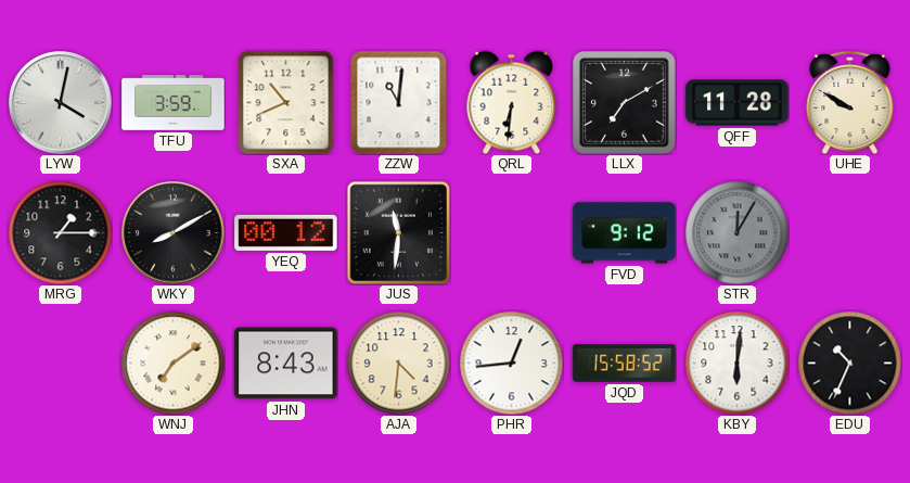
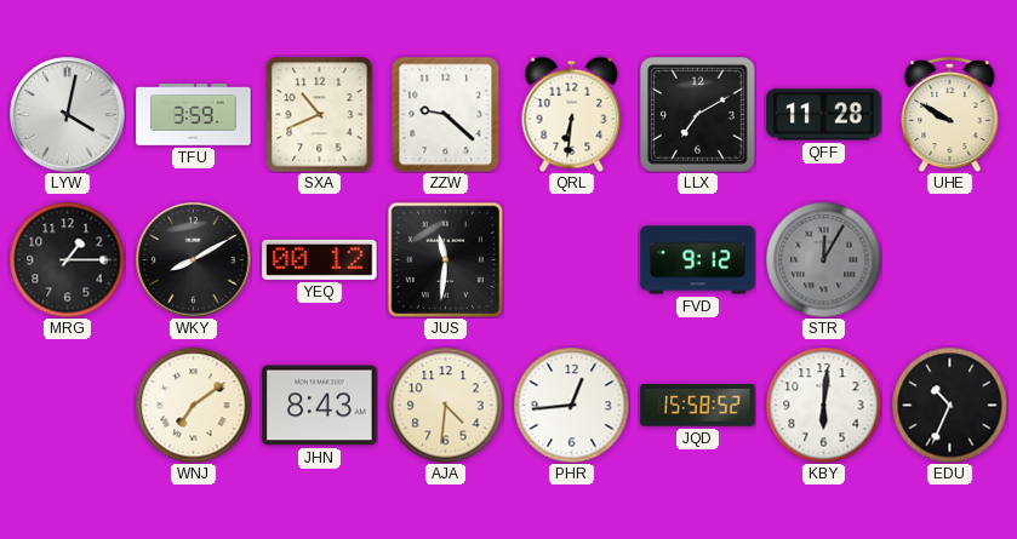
ZZW: 11:01 -> 9:22
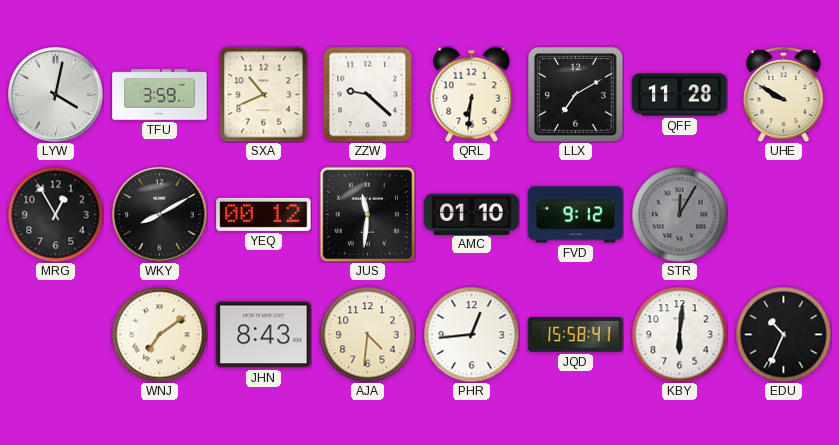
MRG: 1:15 -> 12:55
AMC: none -> 01:10
JQD: 15:58:52 -> 15:58:41
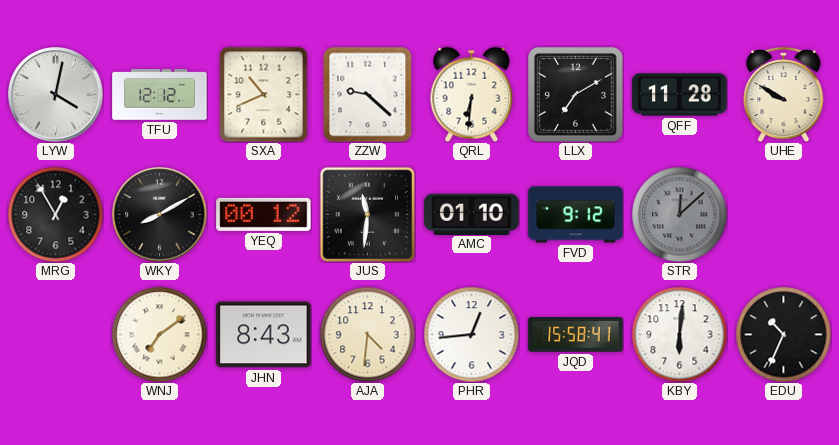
TFU: 3:59 -> 12:12
STR: 12:05 -> 12:08
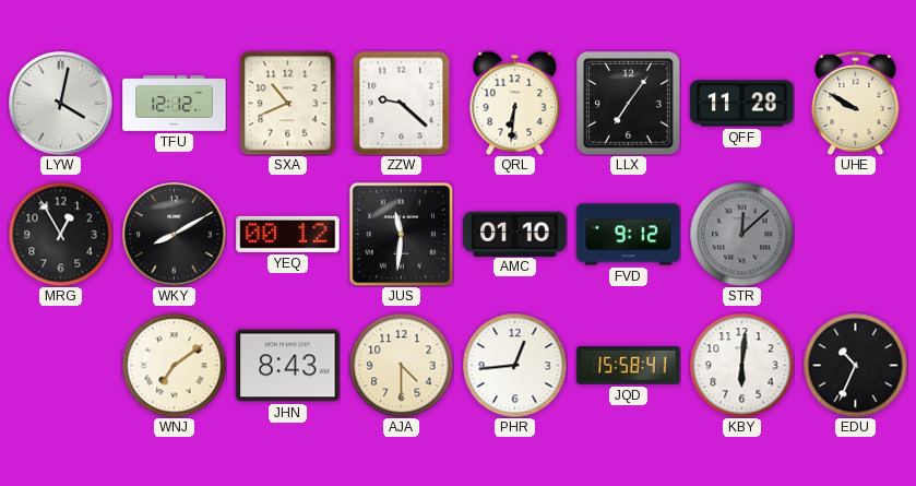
LLX: 7:10 -> 7:06
AJA: 4:31 -> 4:30
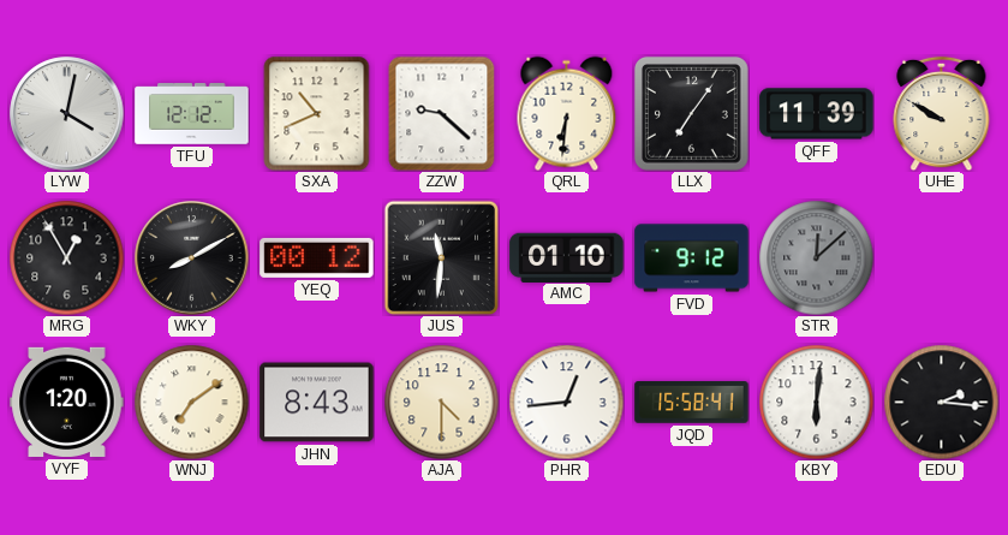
QFF: 11:28 -> 11:39
VYF: none -> 1:20
EDU: 10:34 -> 2:16
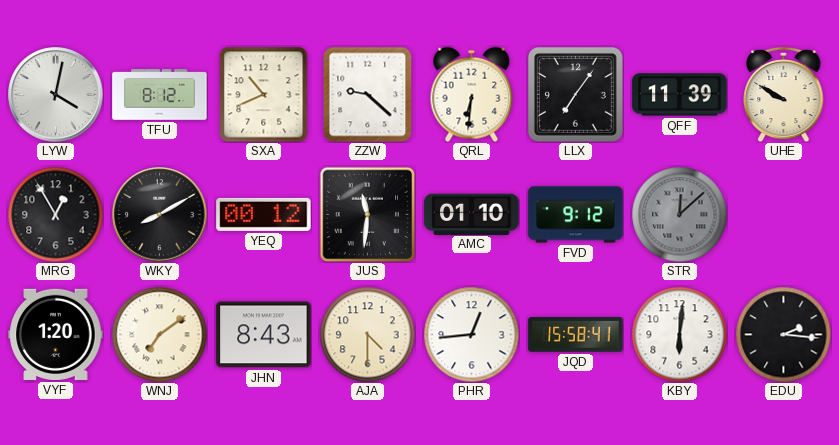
TFU: 12:12 -> 8:12
